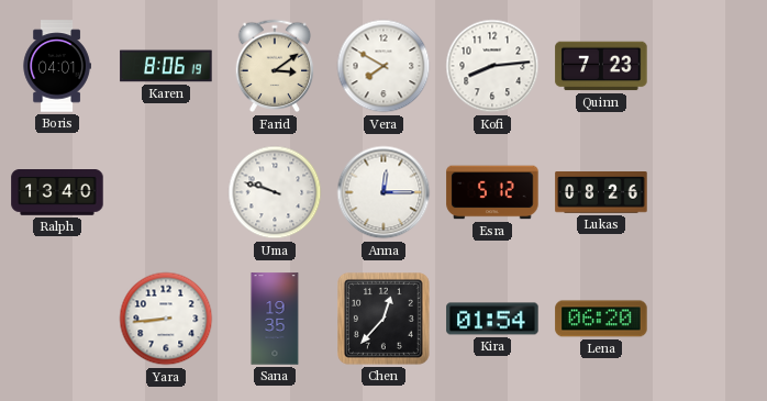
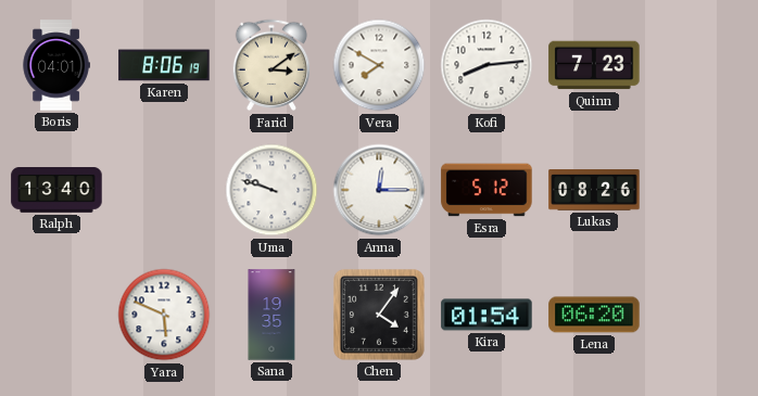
Yara: 8:44 -> 5:49
Chen: 12:37 -> 4:06
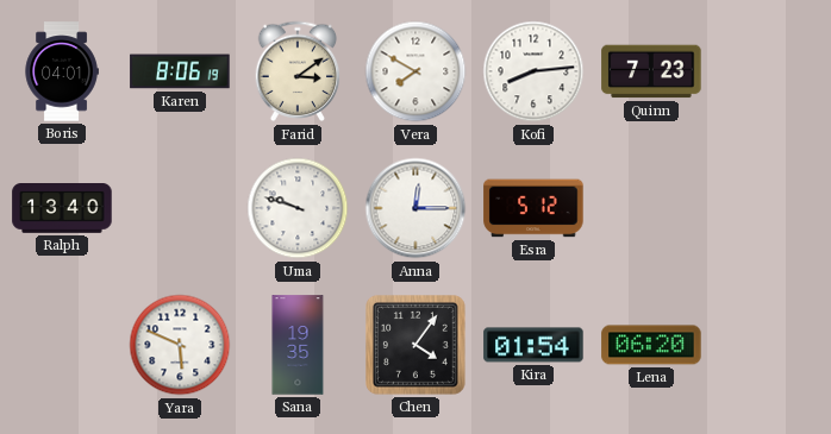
Lukas: 08:26 -> none
